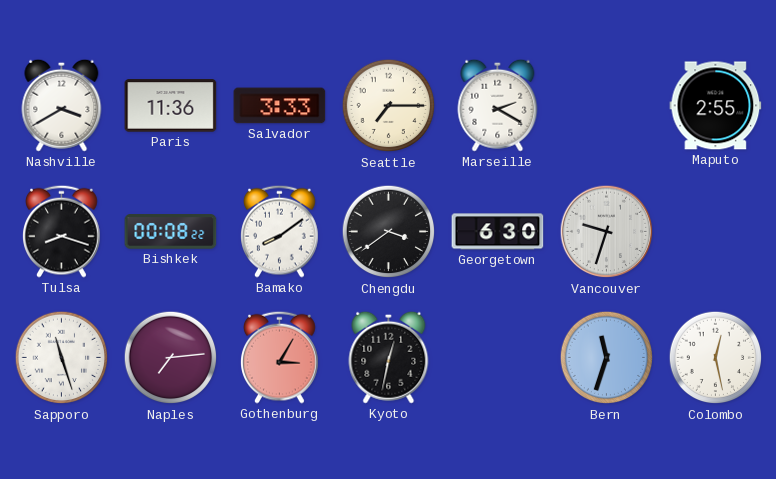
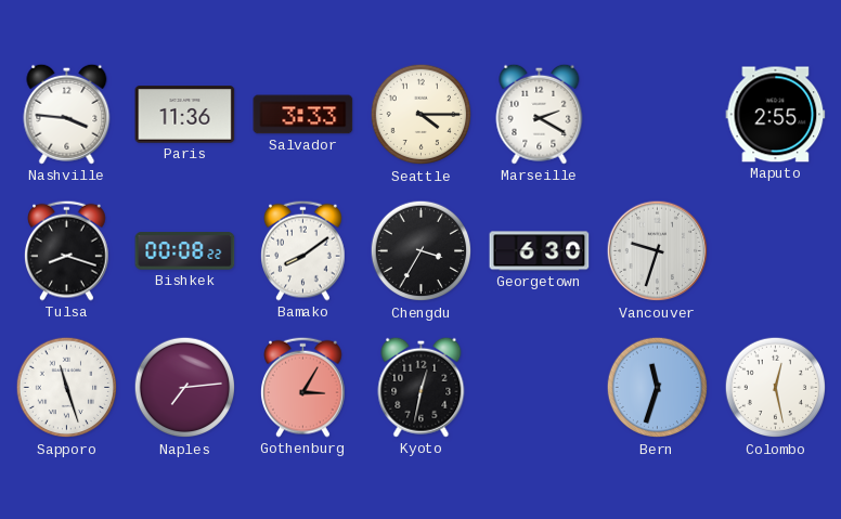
Nashville: 3:40 -> 3:46
Seattle: 7:15 -> 4:15
Chengdu: 3:39 -> 3:35
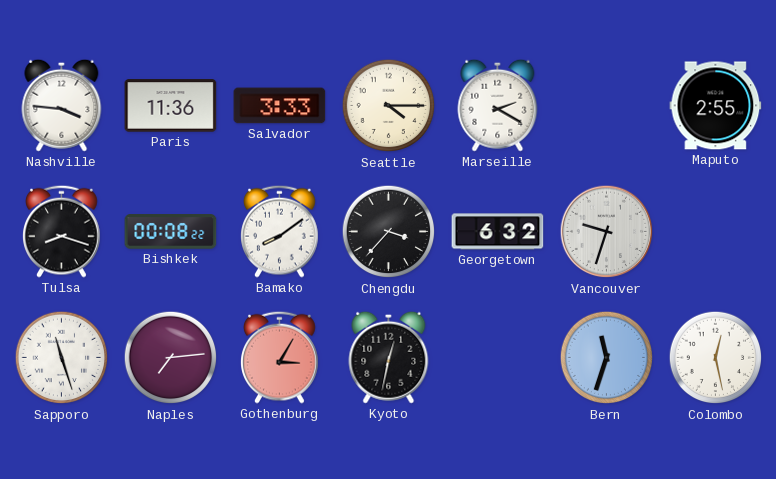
Chengdu: 3:35 -> 3:37
Georgetown: 6:30 -> 6:32
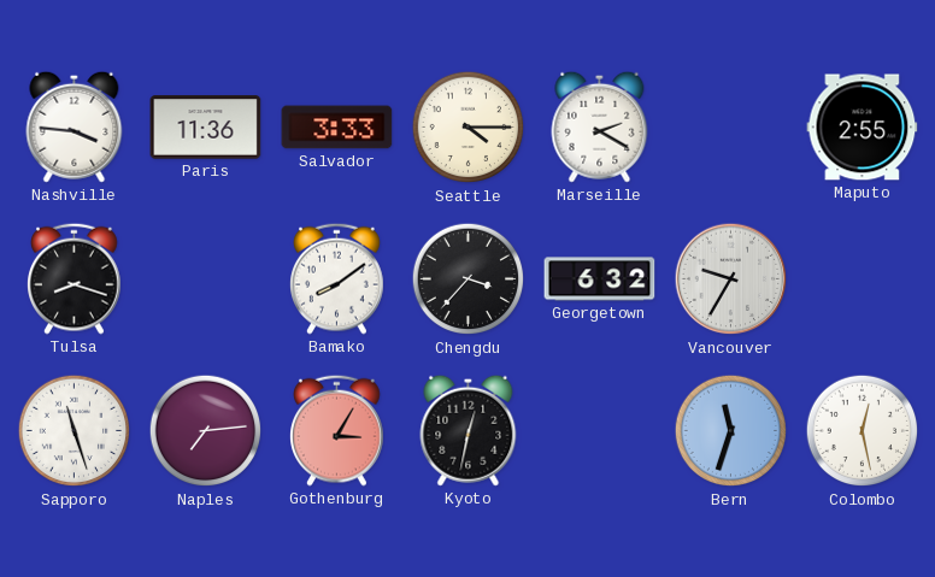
Bishkek: 00:08 -> none
Vancouver: 9:33 -> 9:35
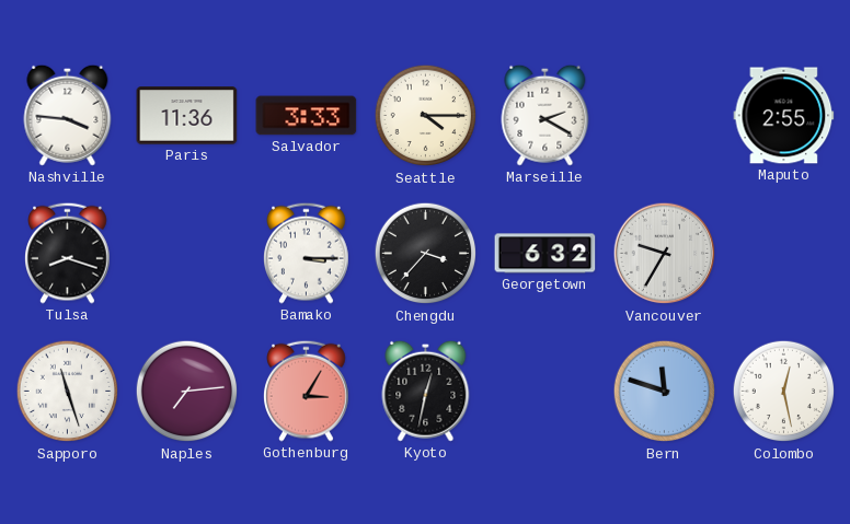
Bamako: 8:09 -> 3:15
Bern: 11:33 -> 11:48
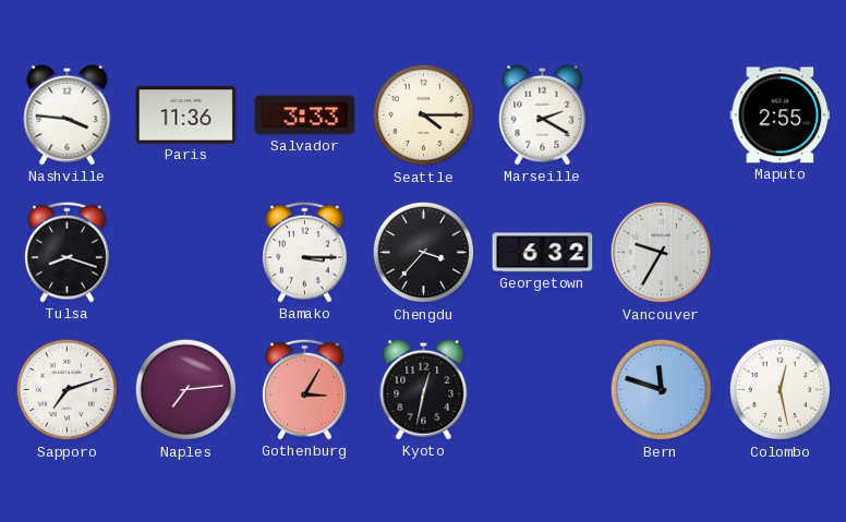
Sapporo: 11:27 -> 7:12
